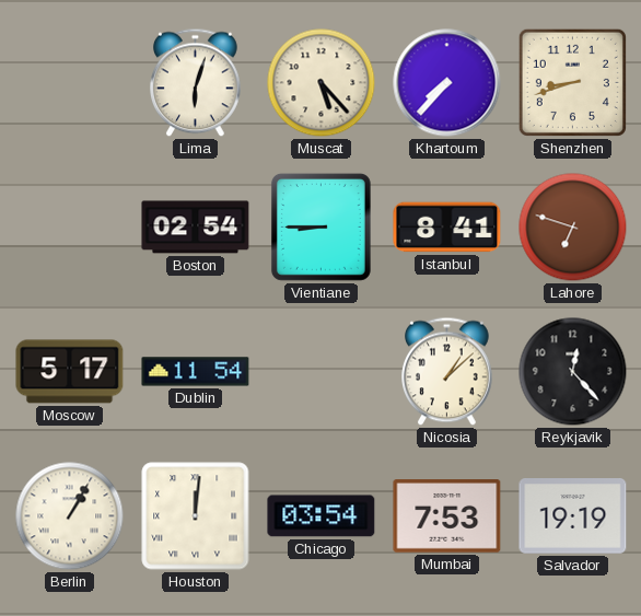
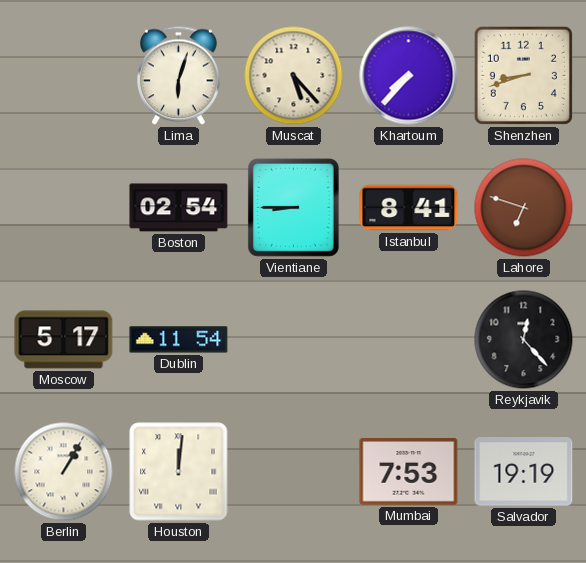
Nicosia: 1:08 -> none
Chicago: 03:54 -> none
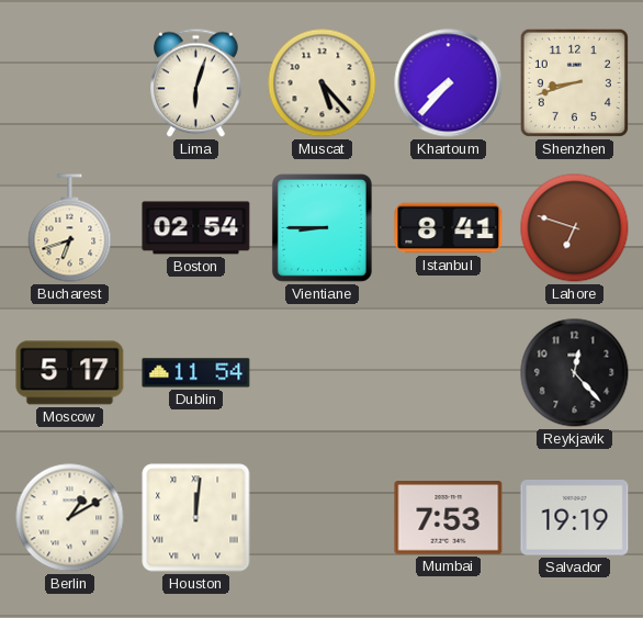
Bucharest: none -> 6:42
Berlin: 1:05 -> 1:10
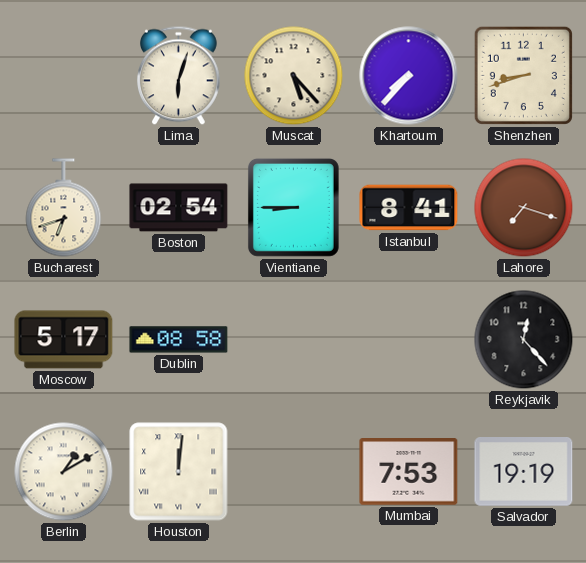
Lahore: 6:48 -> 7:18
Dublin: 11:54 -> 08:58
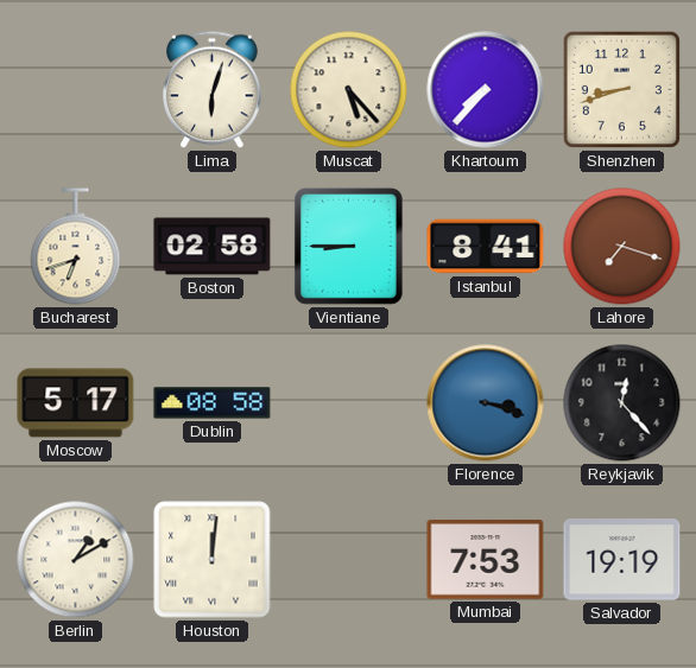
Boston: 02:54 -> 02:58
Florence: none -> 3:18
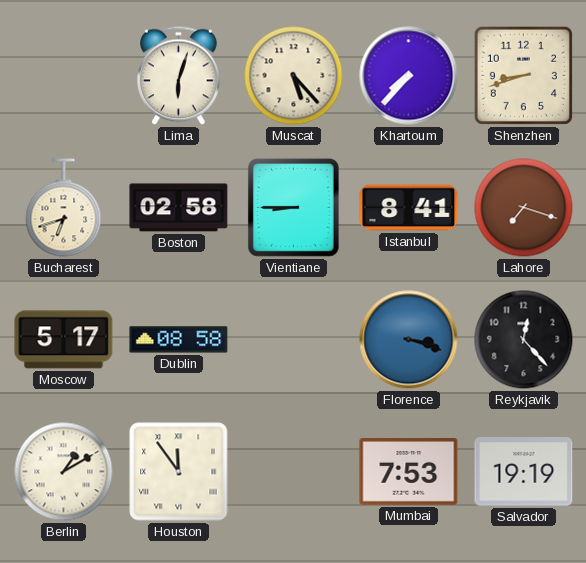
Houston: 12:01 -> 11:54
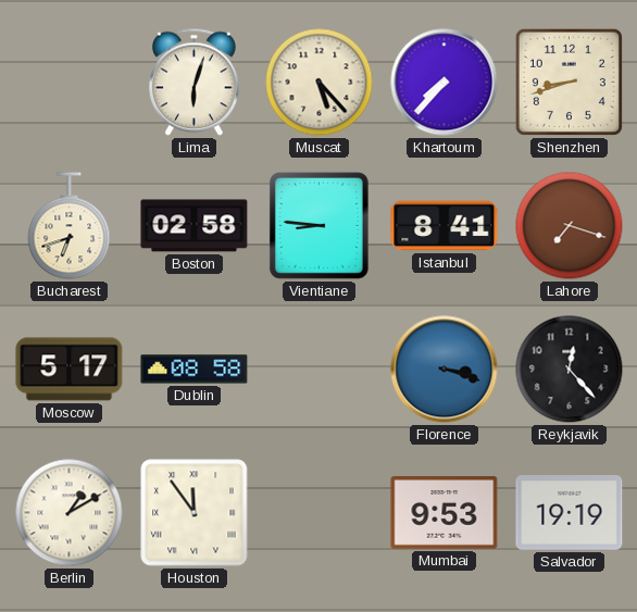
Vientiane: 8:45 -> 8:46
Mumbai: 7:53 -> 9:53
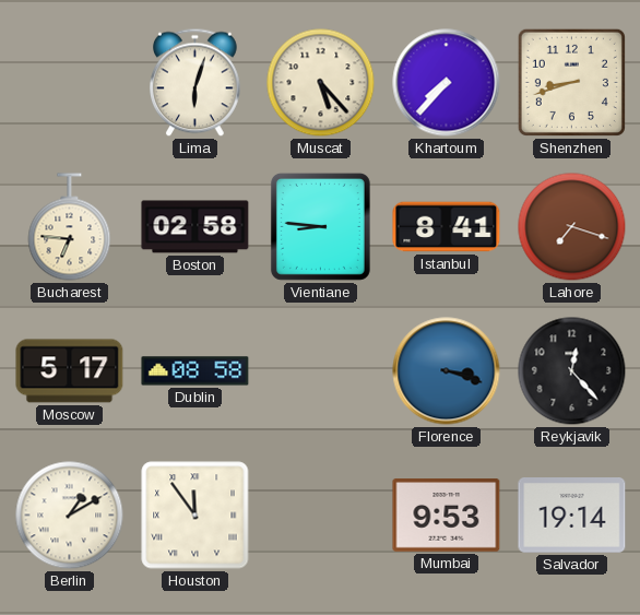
Bucharest: 6:42 -> 6:46
Salvador: 19:19 -> 19:14
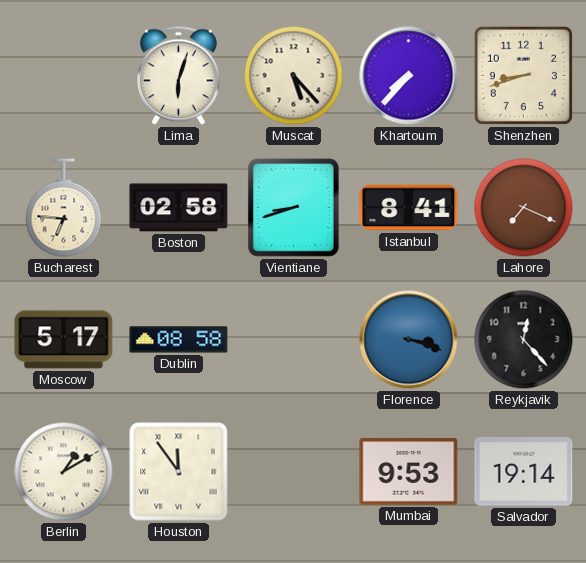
Vientiane: 8:46 -> 8:42
Lahore: 7:18 -> 7:19
